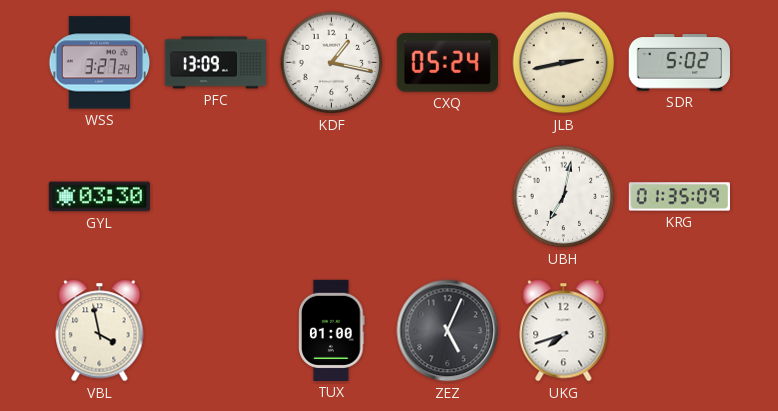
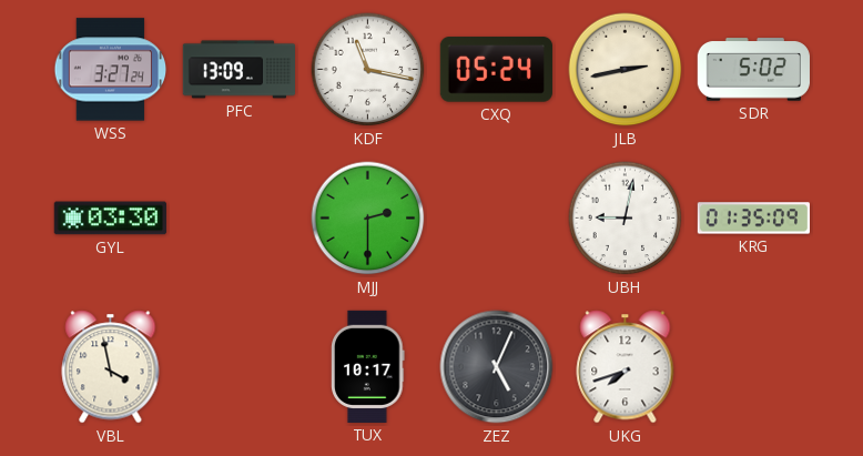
KDF: 1:17 -> 11:17
MJJ: none -> 2:30
UBH: 7:02 -> 9:02
TUX: 01:00 -> 10:17
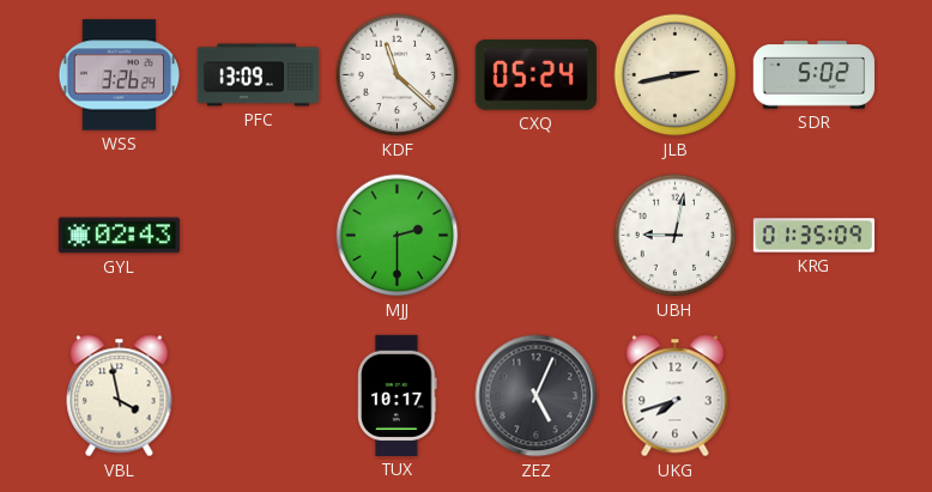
WSS: 3:27 -> 3:26
KDF: 11:17 -> 11:22
GYL: 03:30 -> 02:43
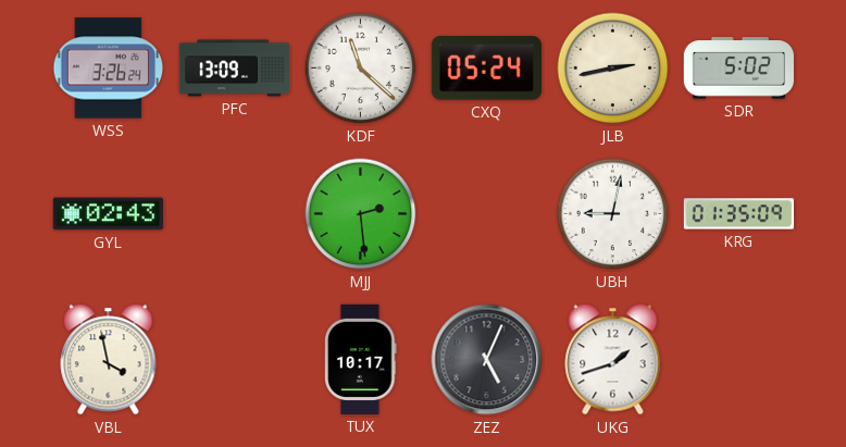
MJJ: 2:30 -> 2:29
UKG: 7:42 -> 1:42
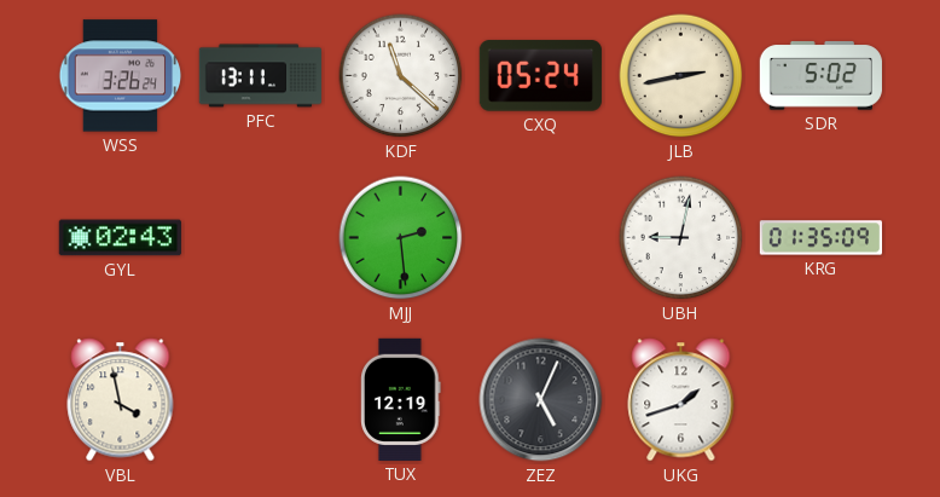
PFC: 13:09 -> 13:11
TUX: 10:17 -> 12:19
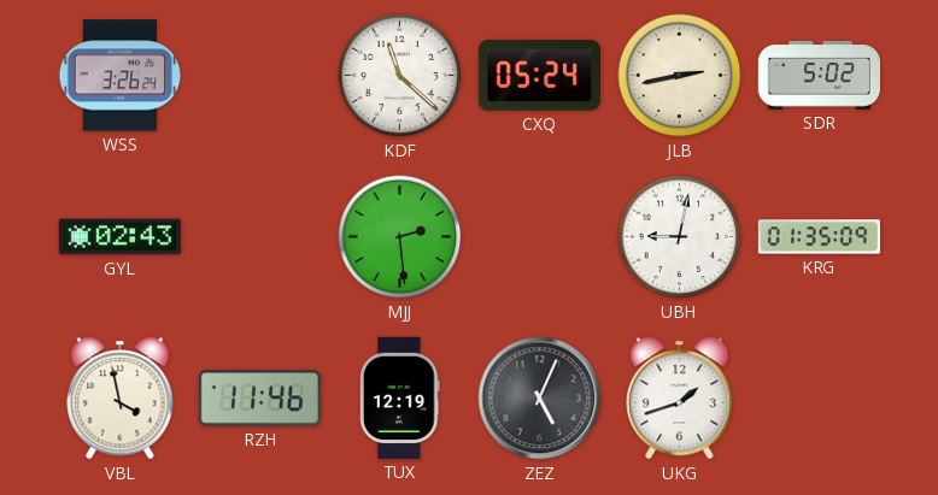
PFC: 13:11 -> none
RZH: none -> 11:46
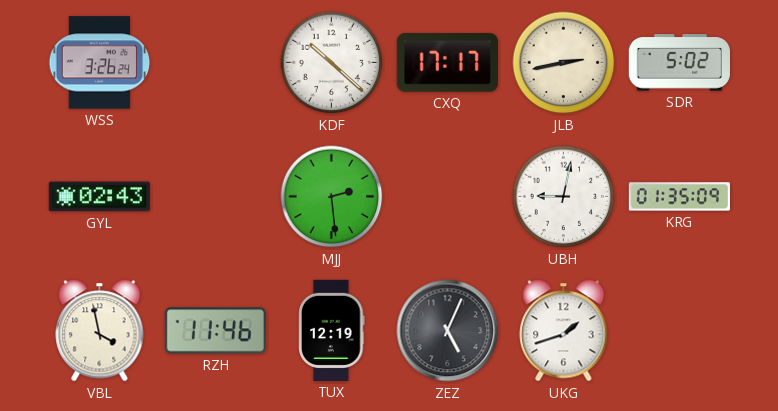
KDF: 11:22 -> 10:22
CXQ: 05:24 -> 17:17
